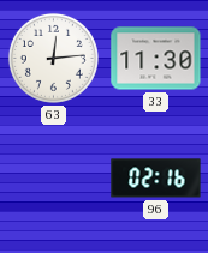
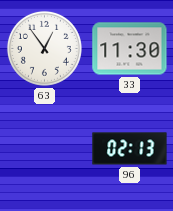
63: 12:14 -> 12:54
96: 02:16 -> 02:13
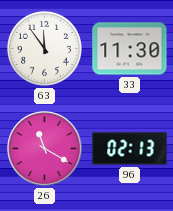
63: 12:54 -> 11:54
26: none -> 11:20
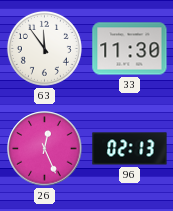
26: 11:20 -> 12:26
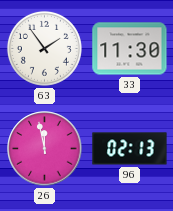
63: 11:54 -> 1:54
26: 12:26 -> 11:58
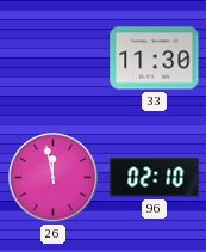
63: 1:54 -> none
96: 02:13 -> 02:10
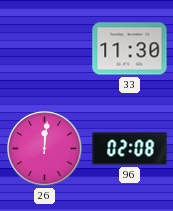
26: 11:58 -> 12:01
96: 02:10 -> 02:08
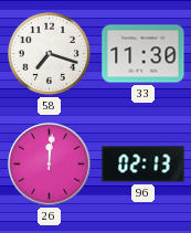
58: none -> 7:18
96: 02:08 -> 02:13
